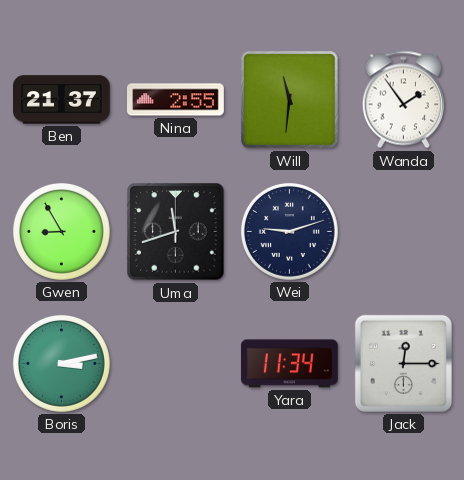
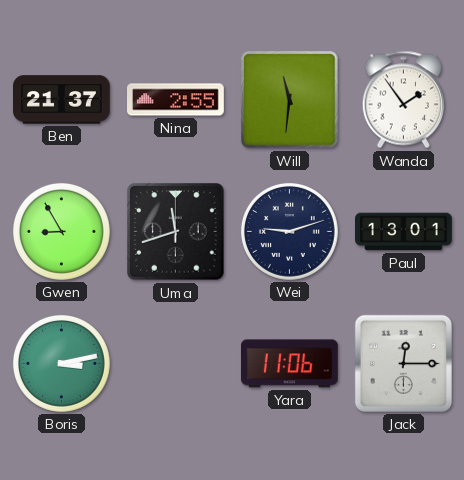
Paul: none -> 13:01
Yara: 11:34 -> 11:06
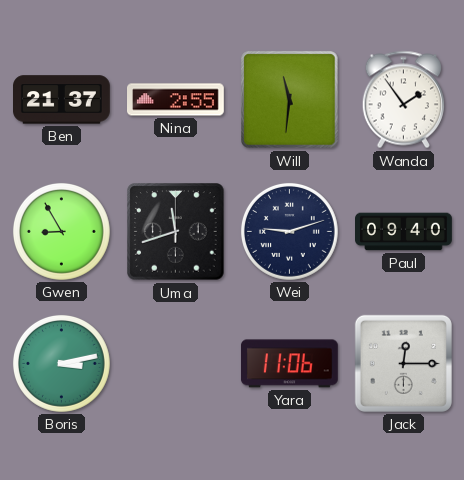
Paul: 13:01 -> 09:40
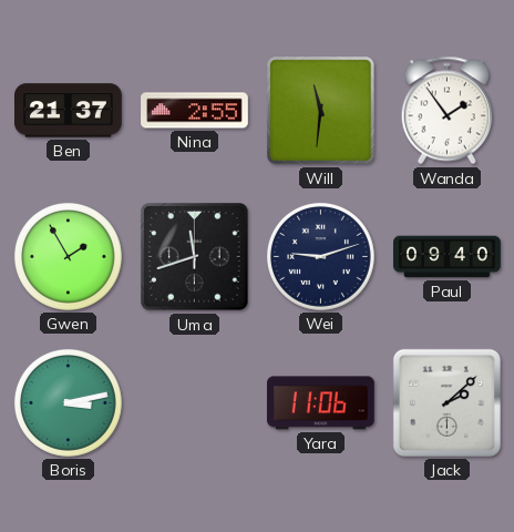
Gwen: 8:55 -> 1:55
Jack: 12:15 -> 2:08
